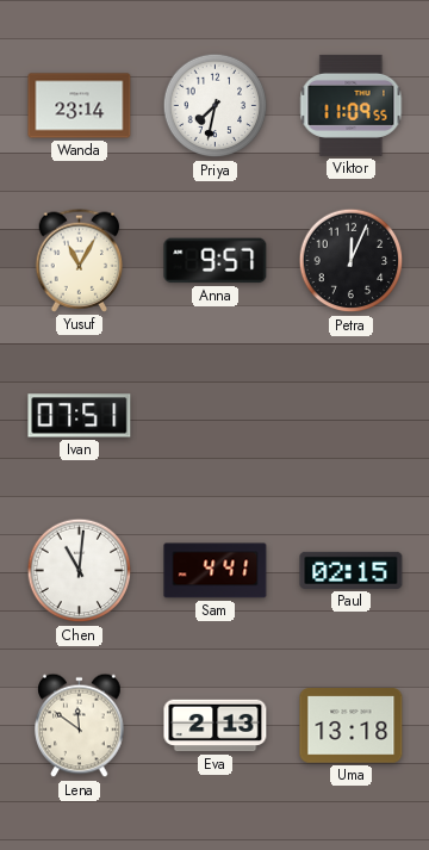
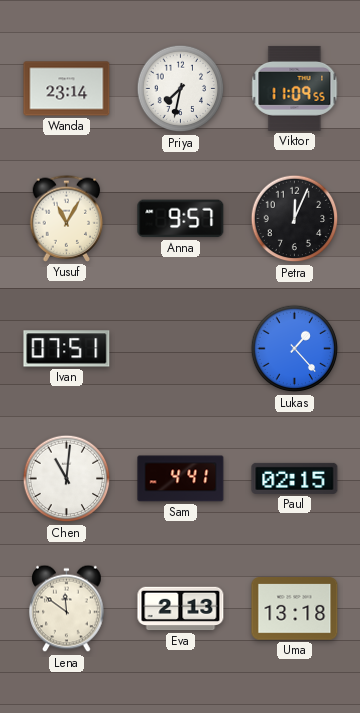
Lukas: none -> 1:23
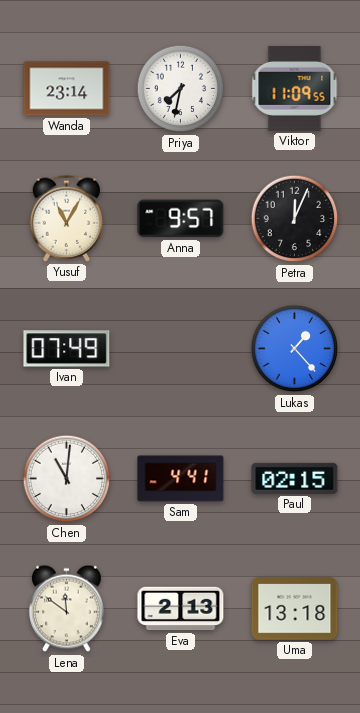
Ivan: 07:51 -> 07:49
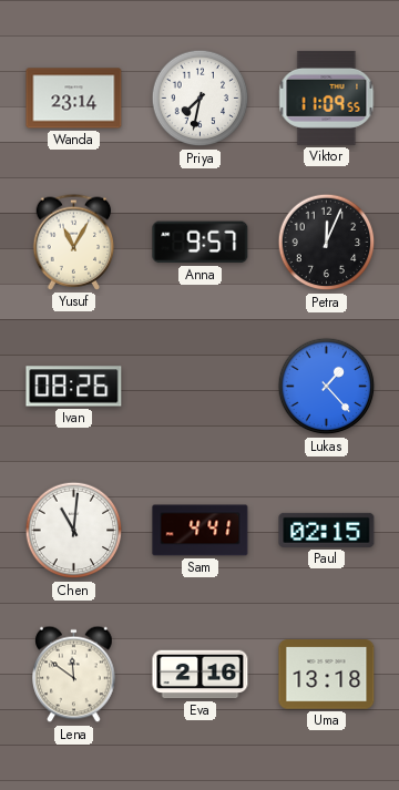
Ivan: 07:49 -> 08:26
Eva: 2:13 -> 2:16
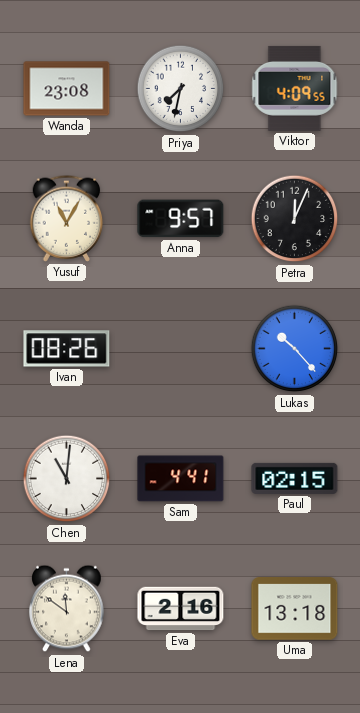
Wanda: 23:14 -> 23:08
Viktor: 11:09 -> 4:09
Lukas: 1:23 -> 10:23
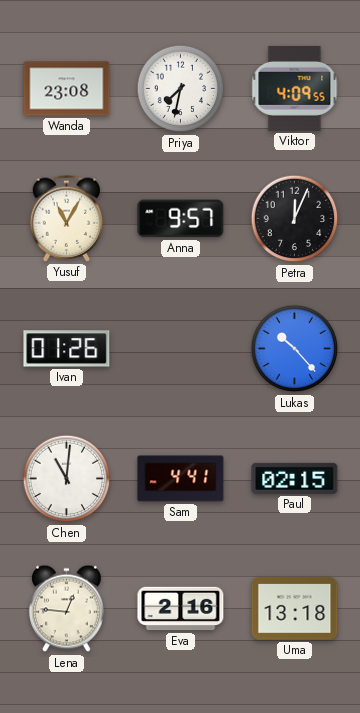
Ivan: 08:26 -> 01:26
Lena: 11:51 -> 12:46
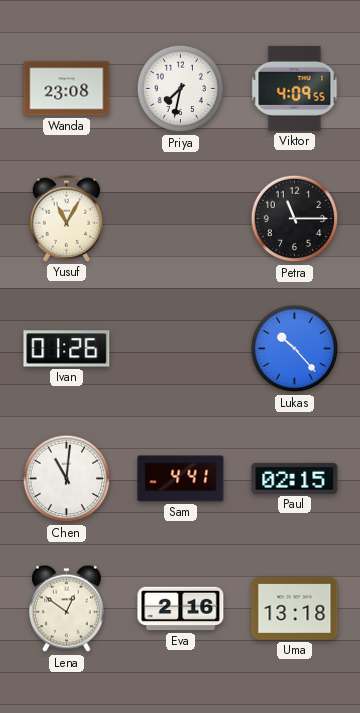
Anna: 9:57 -> none
Petra: 12:04 -> 11:15
Lena: 12:46 -> 12:51
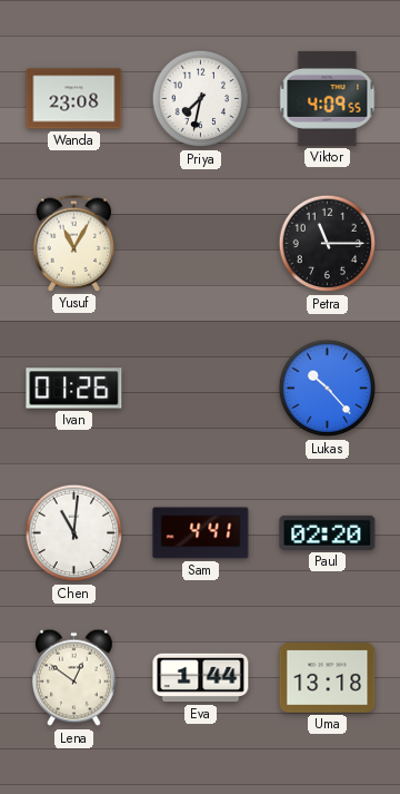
Paul: 02:15 -> 02:20
Eva: 2:16 -> 1:44
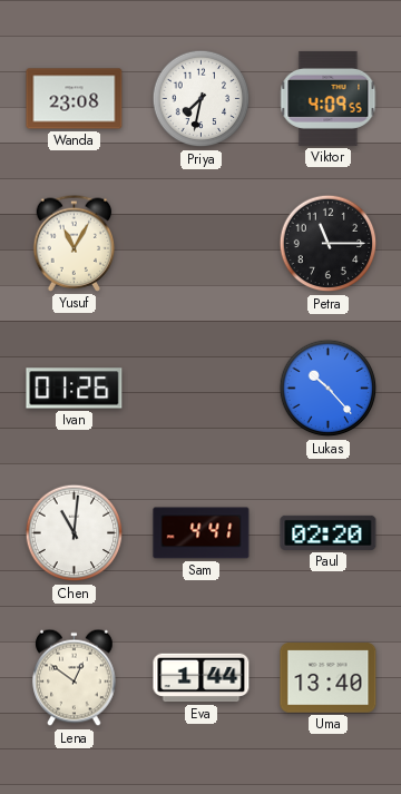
Uma: 13:18 -> 13:40
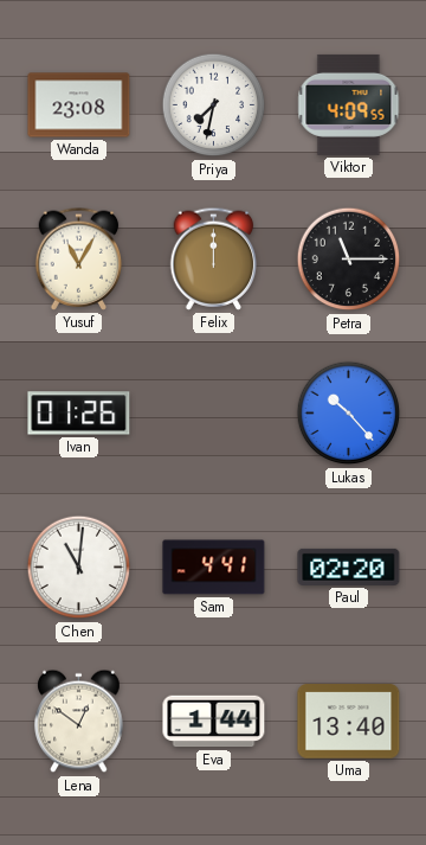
Felix: none -> 12:00
